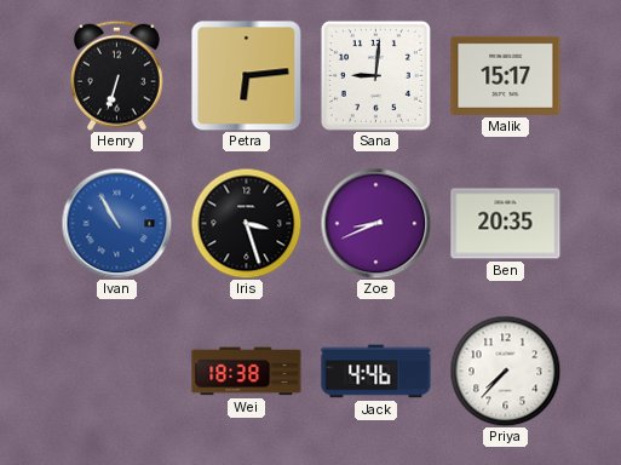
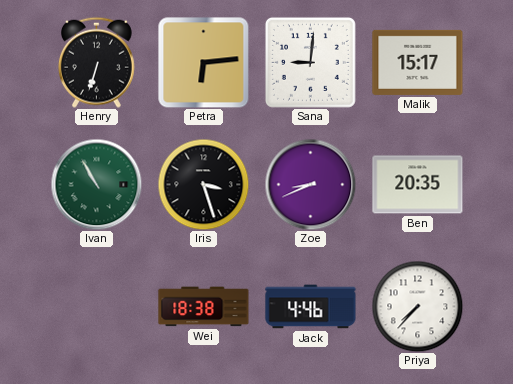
Ivan dial: blue -> green
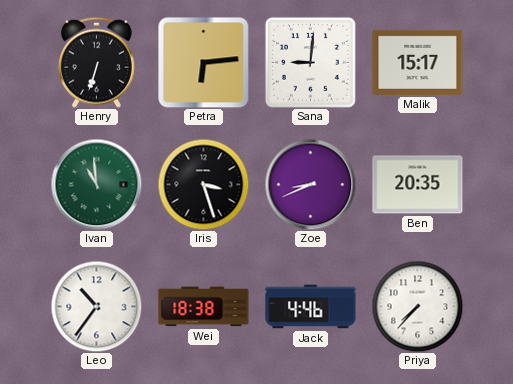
Ivan: 10:55 -> 10:59
Leo: none -> 10:36
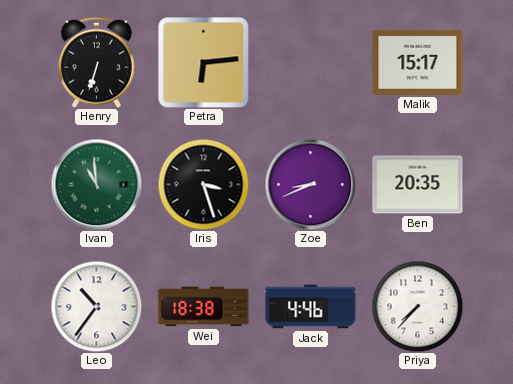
Sana: 9:01 -> none
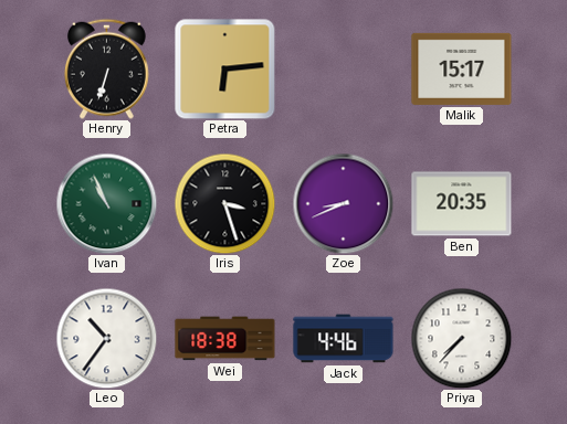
Ivan: 10:59 -> 10:56
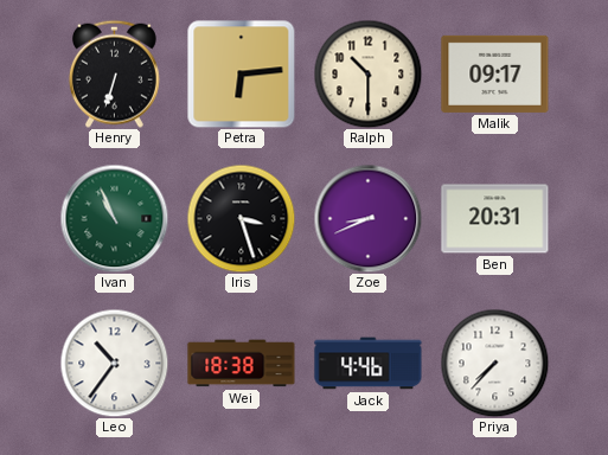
Ralph: none -> 10:30
Malik: 15:17 -> 09:17
Ben: 20:35 -> 20:31
